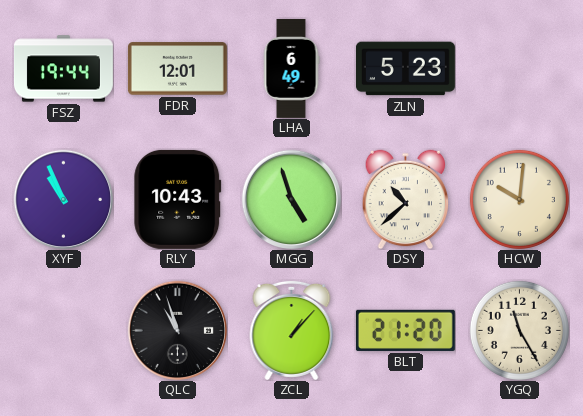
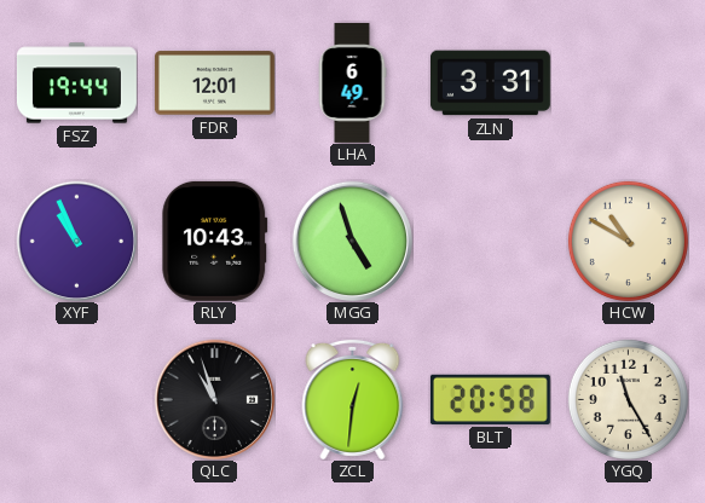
ZLN: 5:23 -> 3:31
DSY: 10:38 -> none
HCW: 10:01 -> 10:50
ZCL: 1:07 -> 12:31
BLT: 21:20 -> 20:58
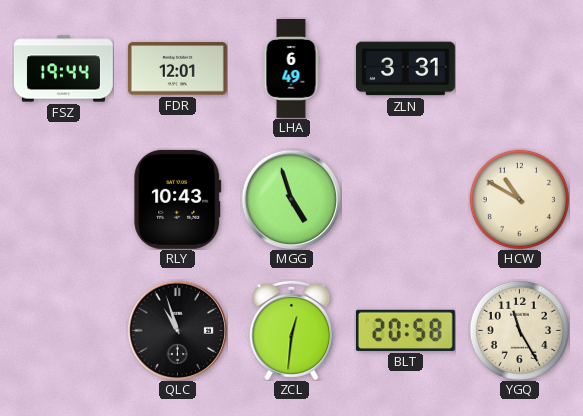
XYF: 10:56 -> none
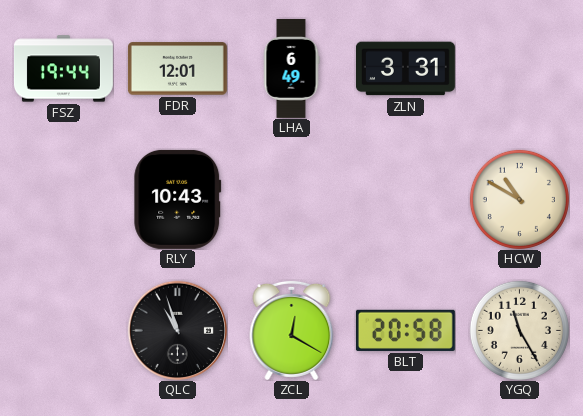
MGG: 4:57 -> none
ZCL: 12:31 -> 12:20
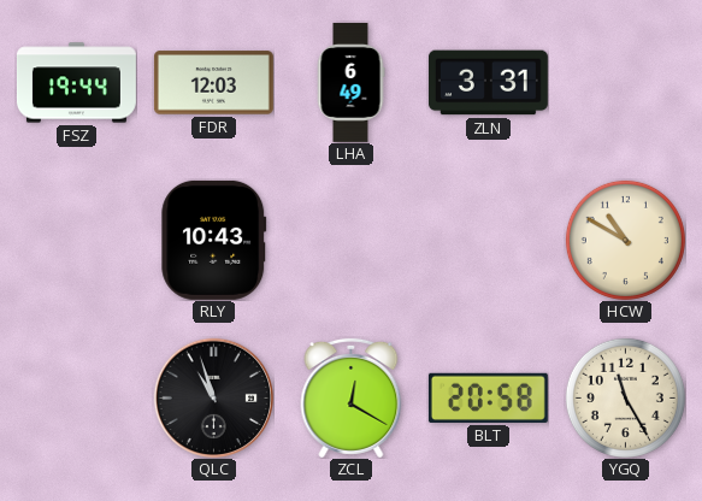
FDR: 12:01 -> 12:03
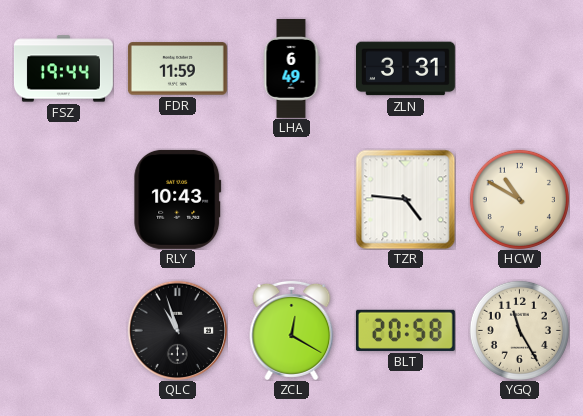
FDR: 12:03 -> 11:59
TZR: none -> 4:46
